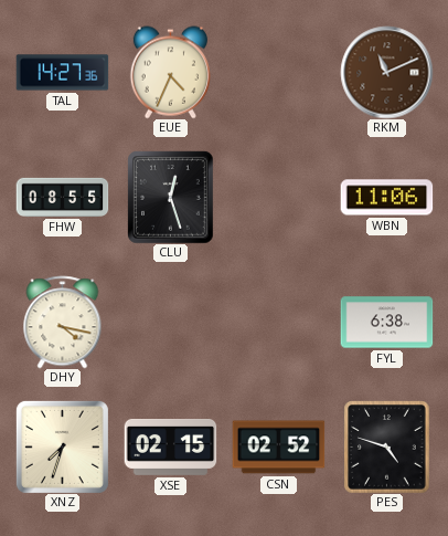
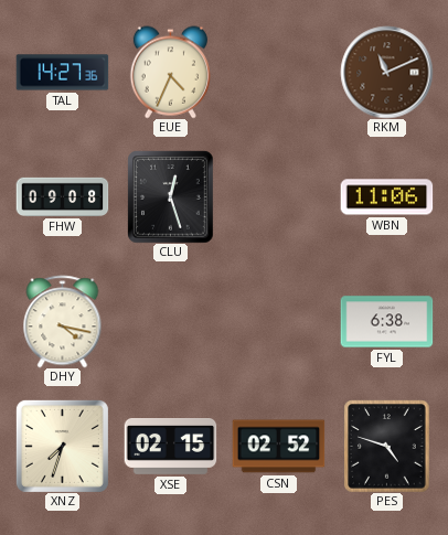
FHW: 08:55 -> 09:08
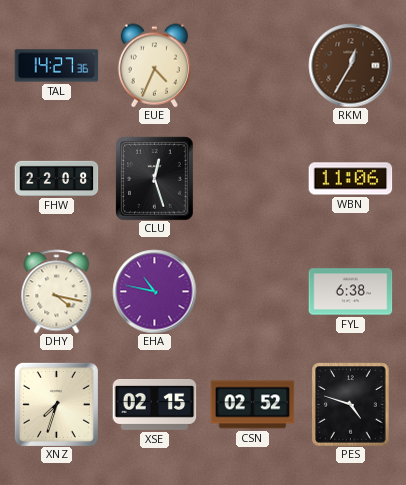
RKM: 11:11 -> 12:35
FHW: 09:08 -> 22:08
EHA: none -> 10:47
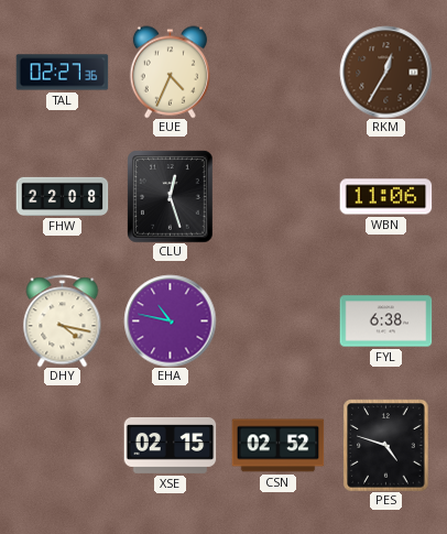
TAL: 14:27 -> 02:27
XNZ: 7:33 -> none
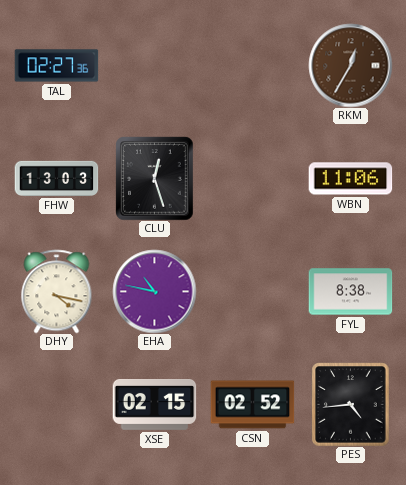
EUE: 4:34 -> none
FHW: 22:08 -> 13:03
FYL: 6:38 -> 8:38
PES: 4:48 -> 4:44
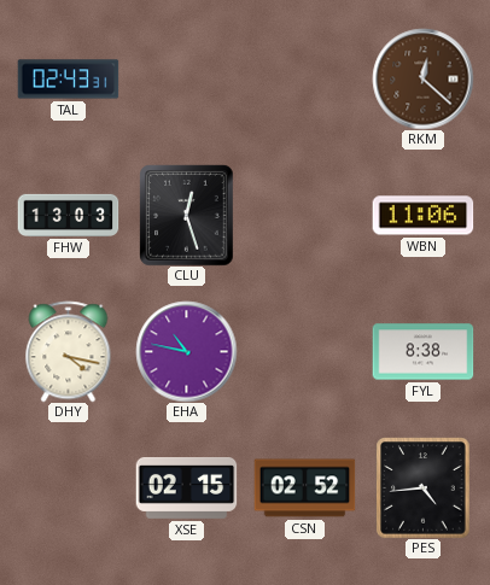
TAL: 02:27 -> 02:43
RKM: 12:35 -> 12:22
